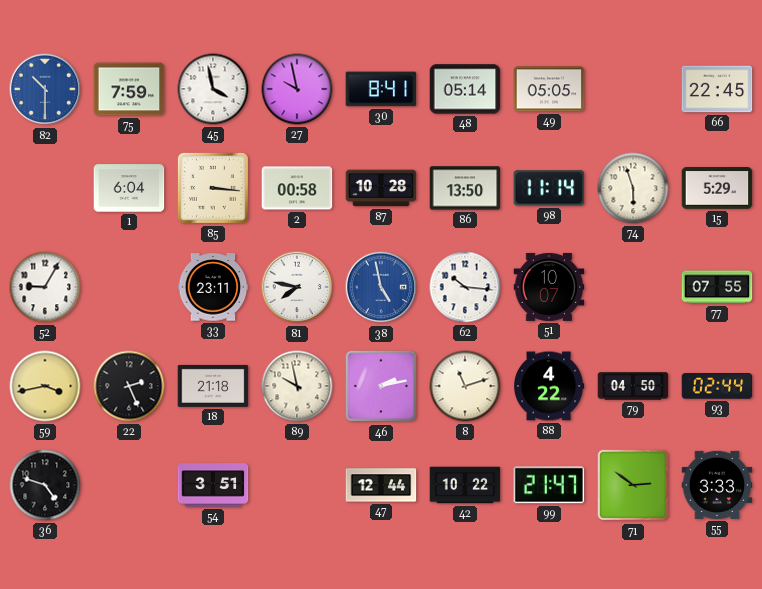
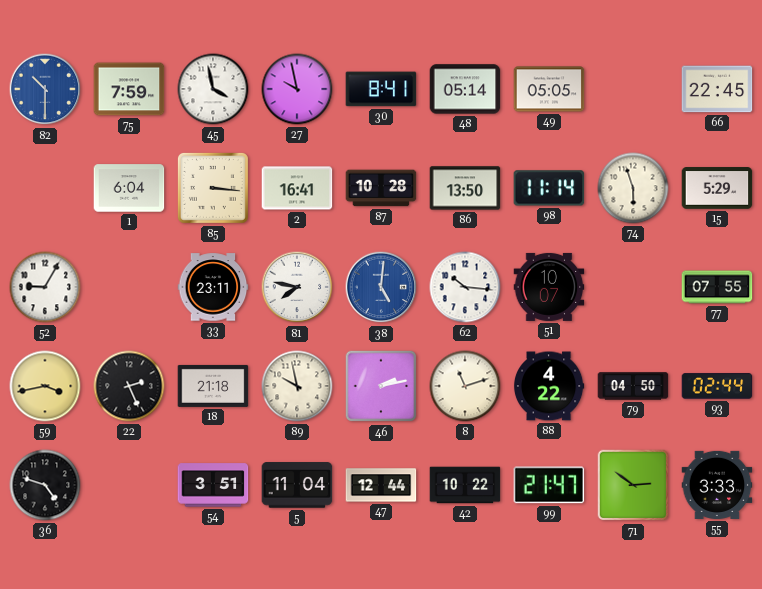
2: 00:58 -> 16:41
38: 4:58 -> 5:01
5: none -> 11:04
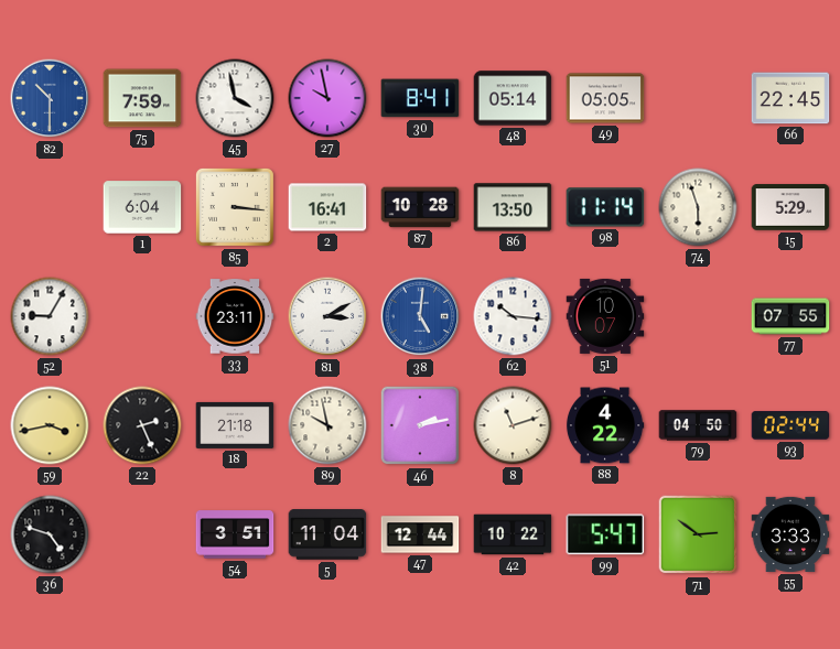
81: 7:47 -> 3:10
99: 21:47 -> 5:47
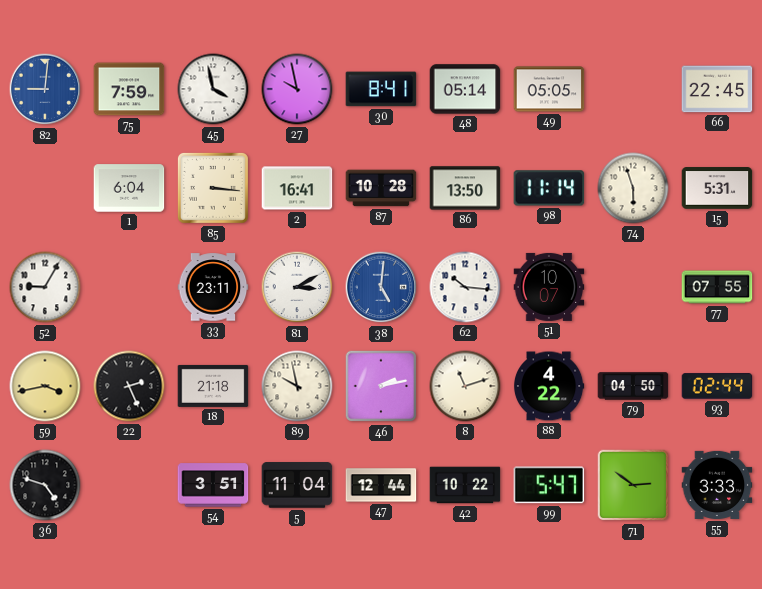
82: 10:30 -> 9:01
15: 5:29 -> 5:31
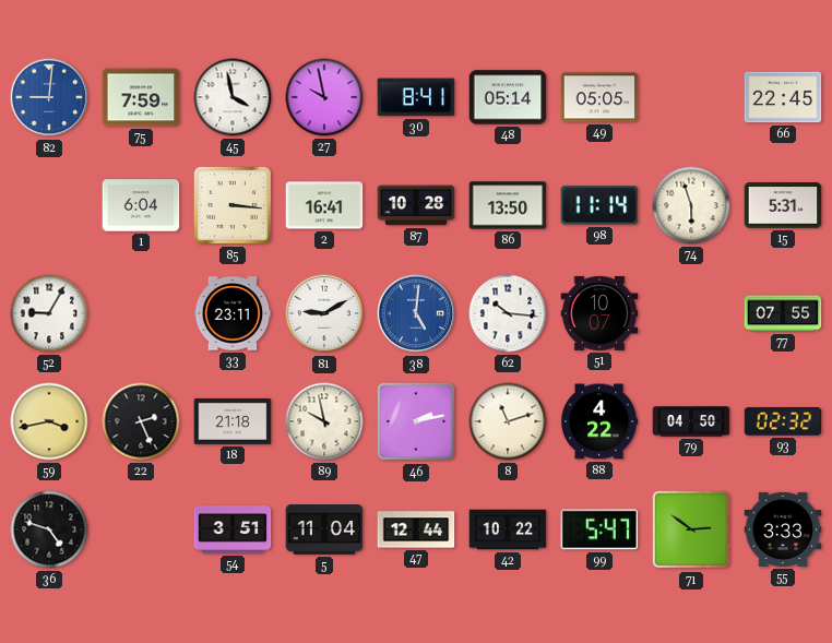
81: 3:10 -> 9:10
93: 02:44 -> 02:32
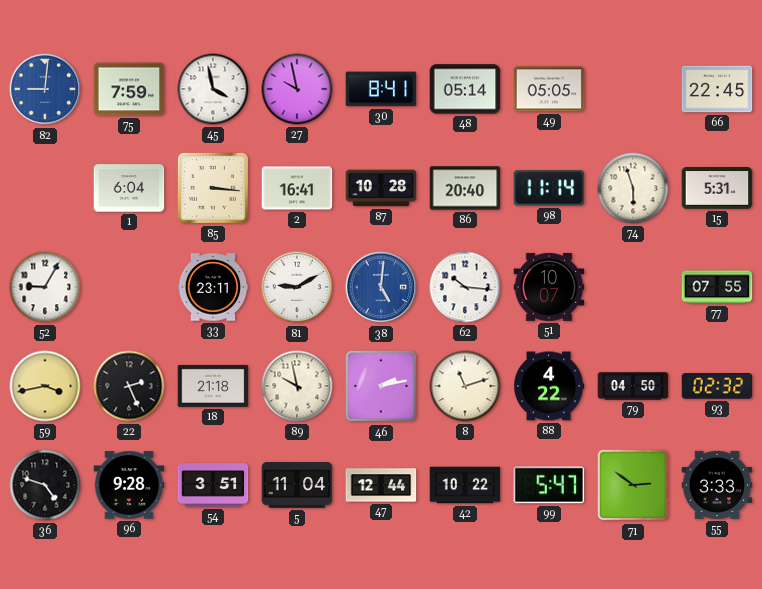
86: 13:50 -> 20:40
96: none -> 9:28
